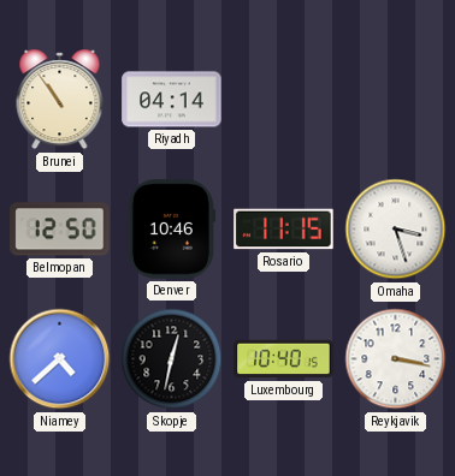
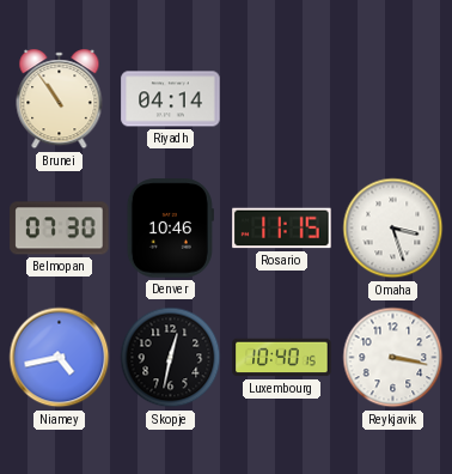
Belmopan: 12:50 -> 07:30
Niamey: 4:38 -> 4:43
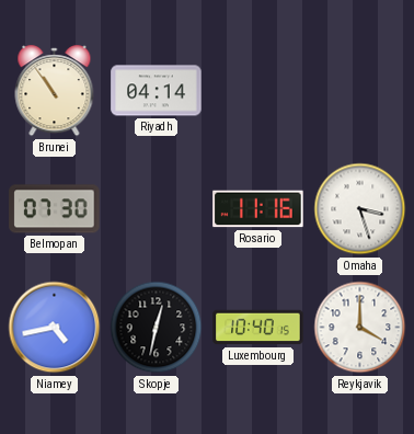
Denver: 10:46 -> none
Rosario: 11:15 -> 11:16
Reykjavik: 3:17 -> 4:00
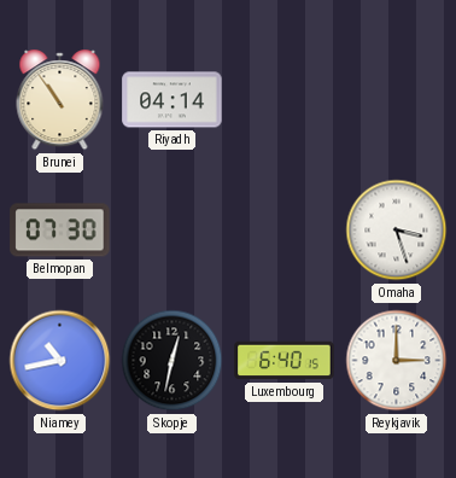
Rosario: 11:16 -> none
Niamey: 4:43 -> 10:43
Luxembourg: 10:40 -> 6:40
Reykjavik: 4:00 -> 3:00
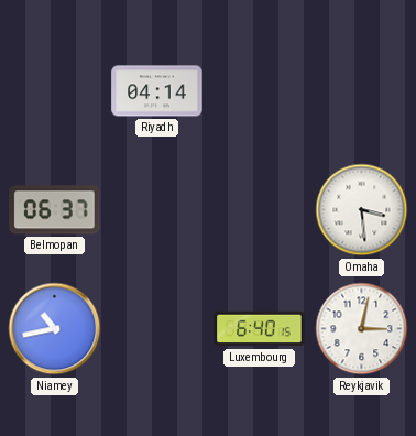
Brunei: 10:54 -> none
Belmopan: 07:30 -> 06:37
Omaha: 3:27 -> 3:29
Skopje: 12:32 -> none
Reykjavik: 3:00 -> 3:02
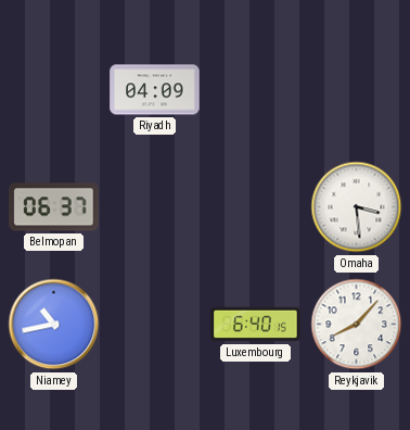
Riyadh: 04:14 -> 04:09
Reykjavik: 3:02 -> 8:07
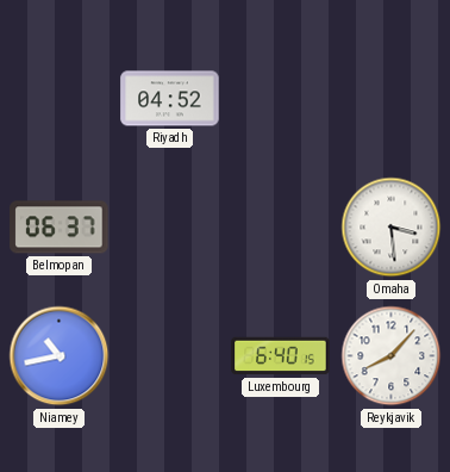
Riyadh: 04:09 -> 04:52
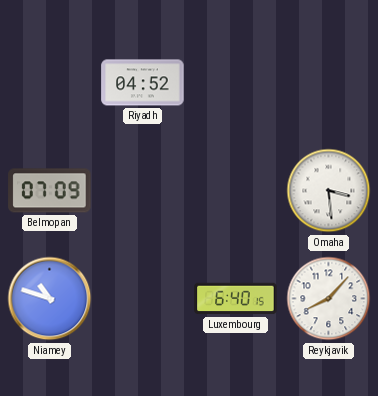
Belmopan: 06:37 -> 07:09
Niamey: 10:43 -> 10:48
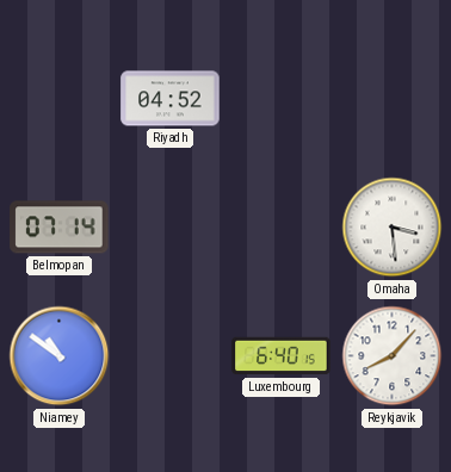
Belmopan: 07:09 -> 07:14
Niamey: 10:48 -> 10:51
